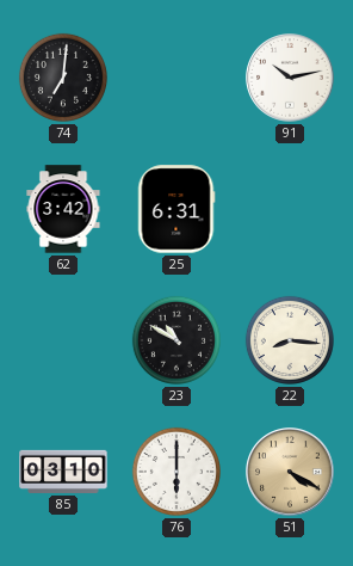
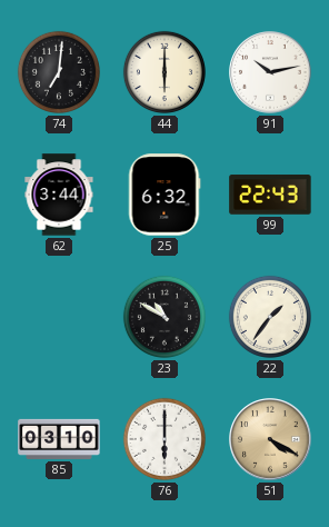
44: none -> 6:00
62: 3:42 -> 3:44
25: 6:31 -> 6:32
99: none -> 22:43
22: 8:16 -> 1:36
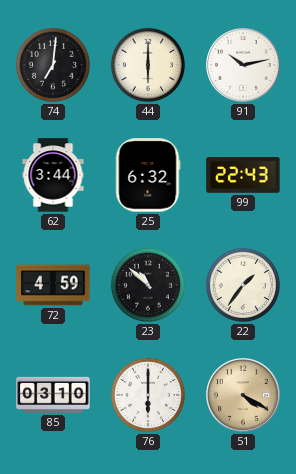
72: none -> 4:59
23: 10:50 -> 10:52
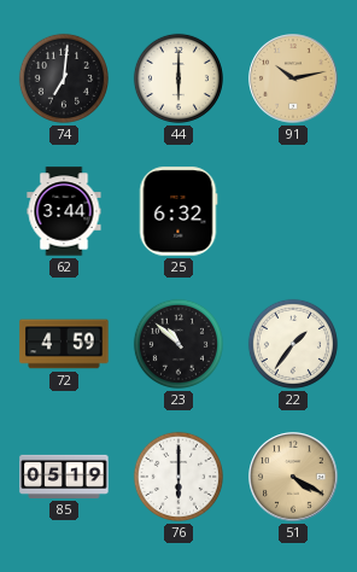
91 dial: white -> champagne
99: 22:43 -> none
85: 03:10 -> 05:19
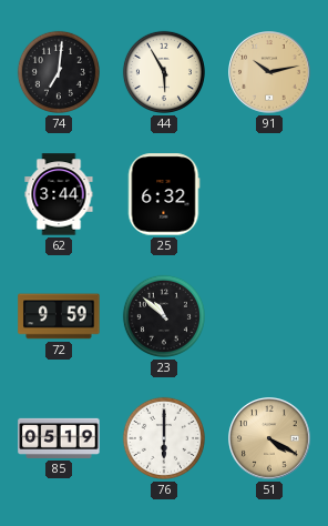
44: 6:00 -> 5:55
72: 4:59 -> 9:59
22: 1:36 -> none
